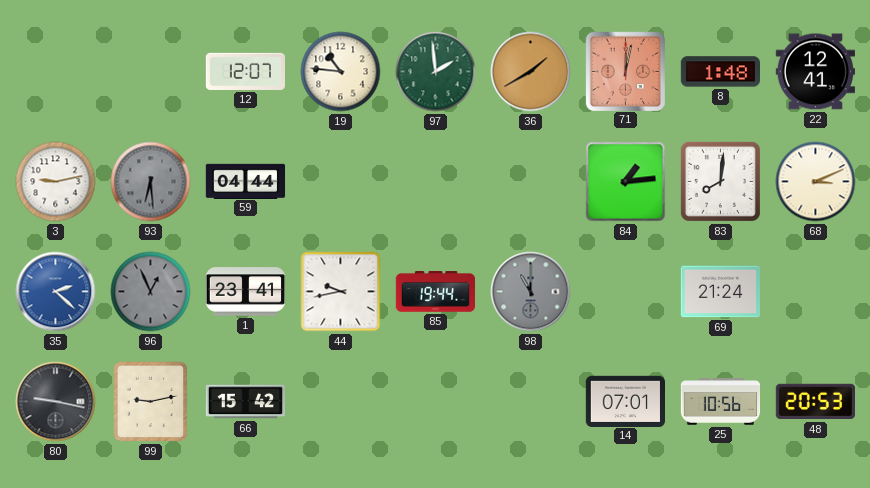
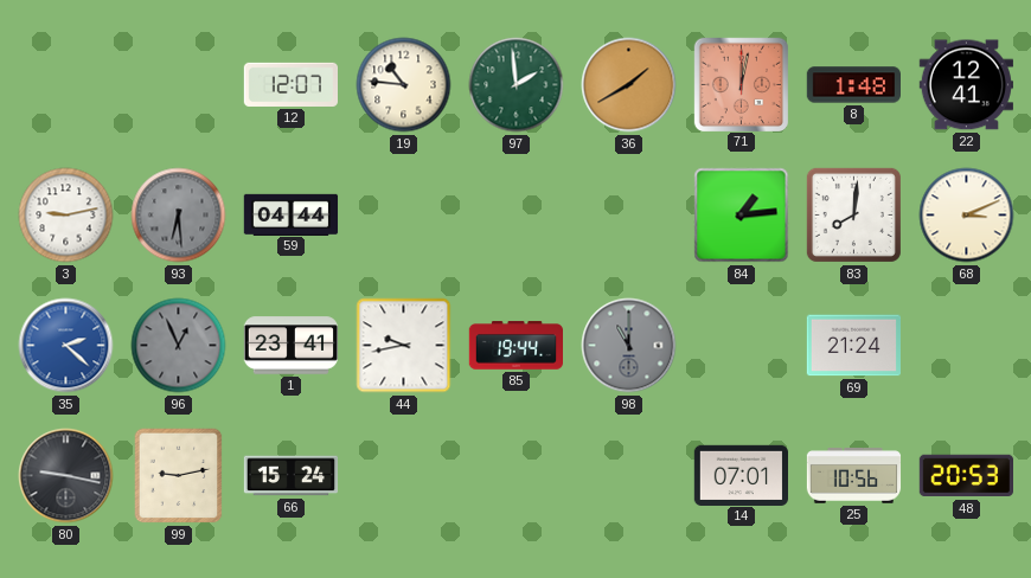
66: 15:42 -> 15:24
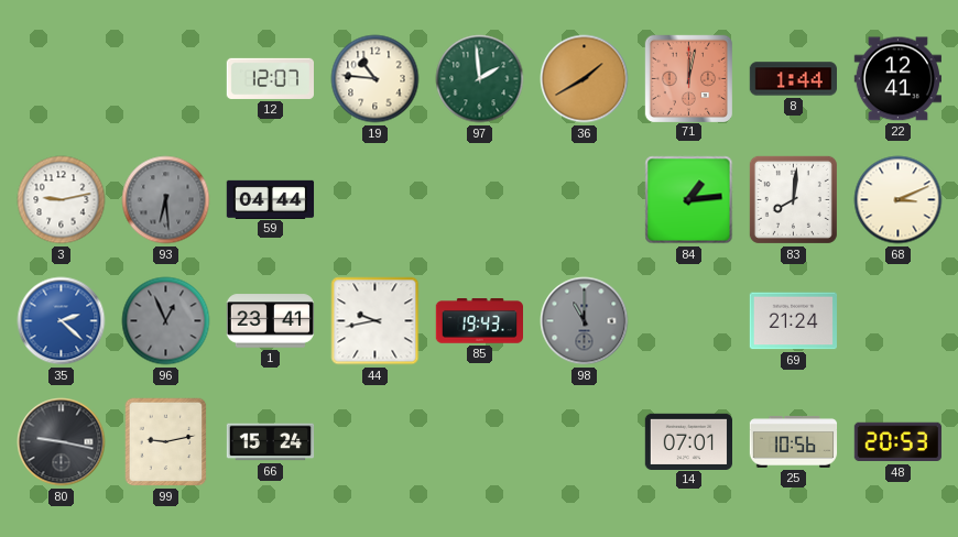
8: 1:48 -> 1:44
85: 19:44 -> 19:43
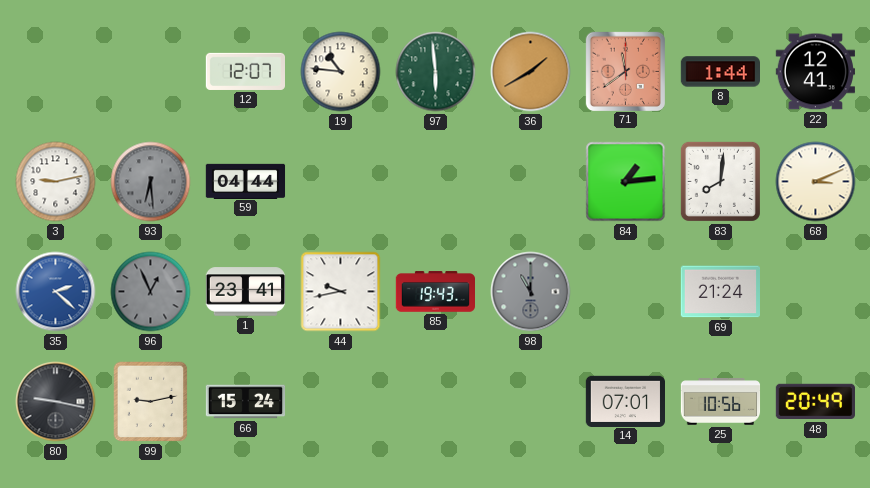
97: 1:59 -> 5:59
71: 12:02 -> 11:39
48: 20:53 -> 20:49
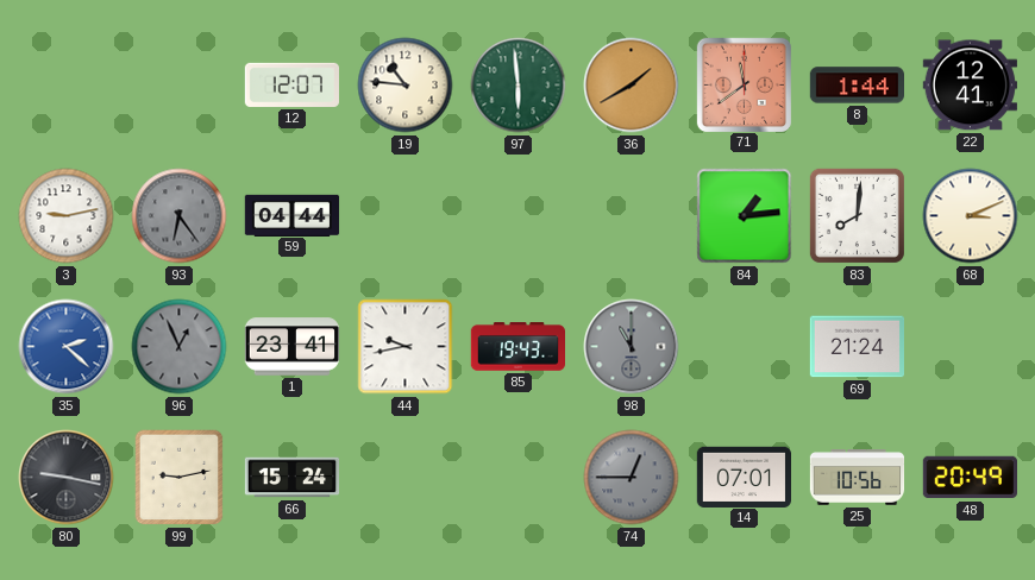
93: 6:29 -> 6:24
74: none -> 12:45
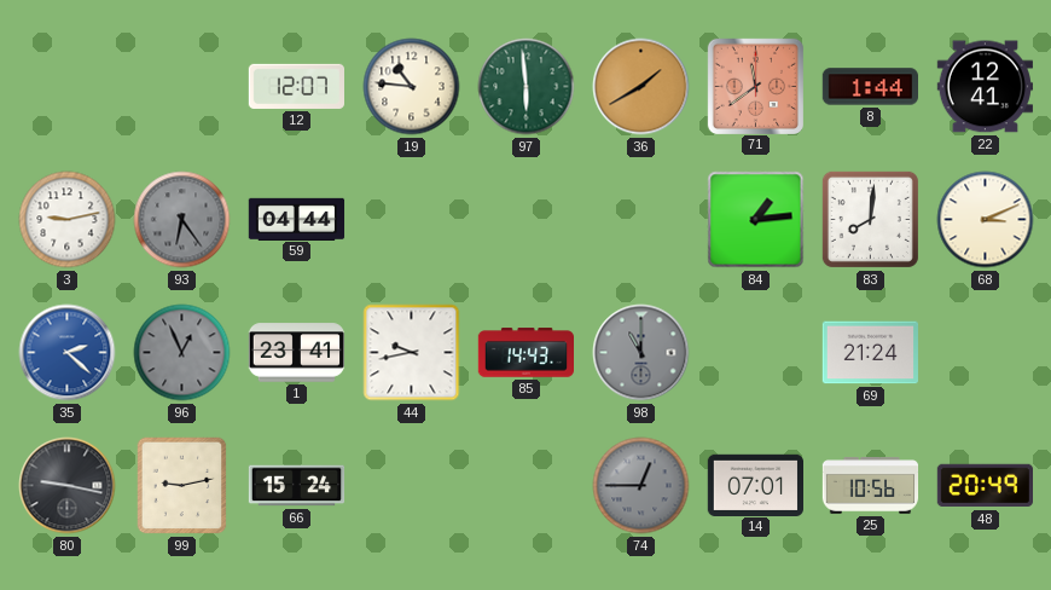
85: 19:43 -> 14:43
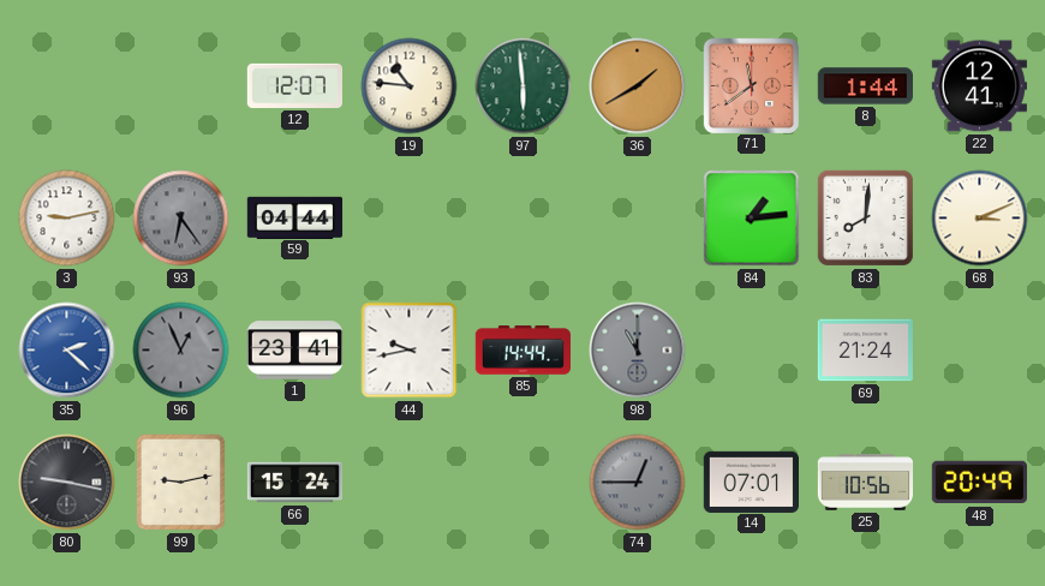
85: 14:43 -> 14:44
